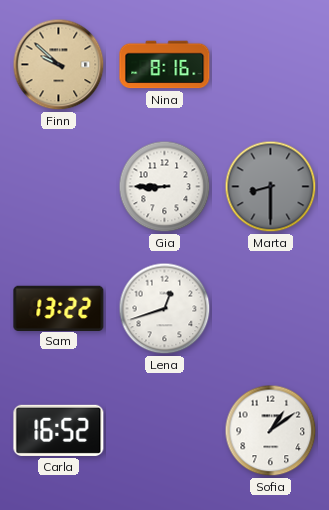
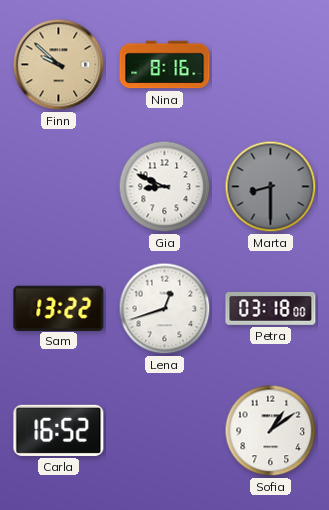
Gia: 8:45 -> 8:49
Petra: none -> 03:18
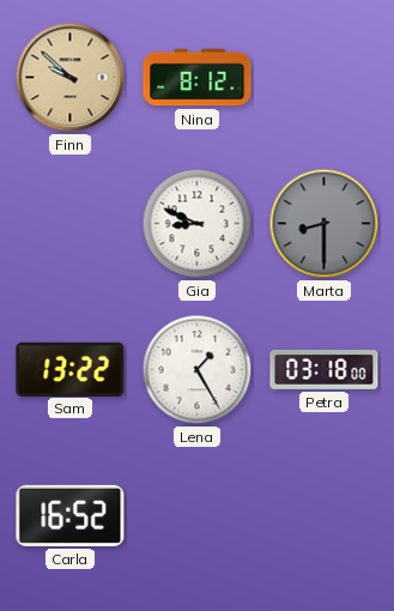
Nina: 8:16 -> 8:12
Lena: 12:42 -> 1:25
Sofia: 1:09 -> none
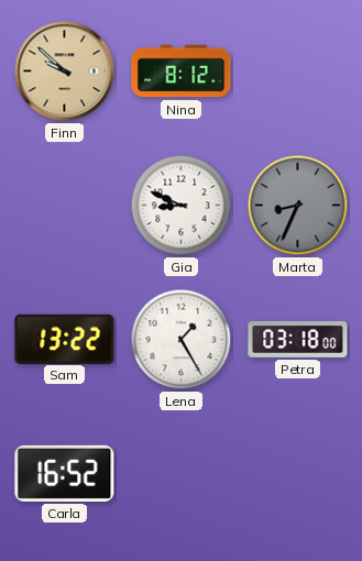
Marta: 8:30 -> 8:34
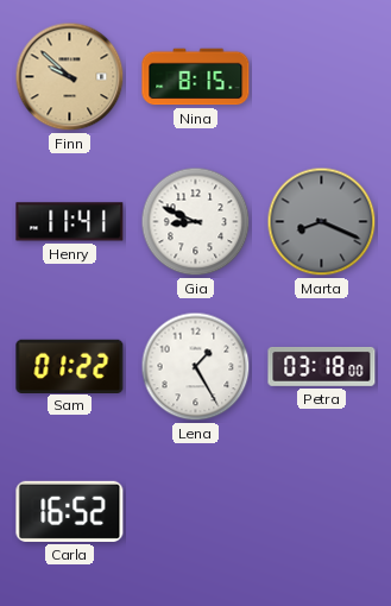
Nina: 8:12 -> 8:15
Henry: none -> 11:41
Marta: 8:34 -> 8:19
Sam: 13:22 -> 01:22
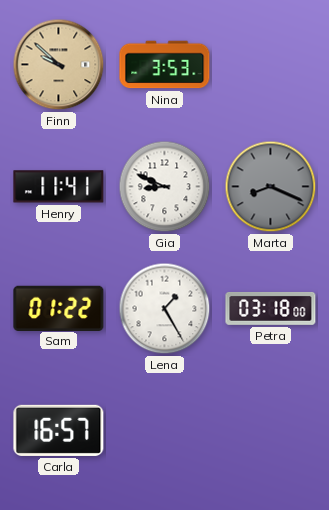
Nina: 8:15 -> 3:53
Carla: 16:52 -> 16:57
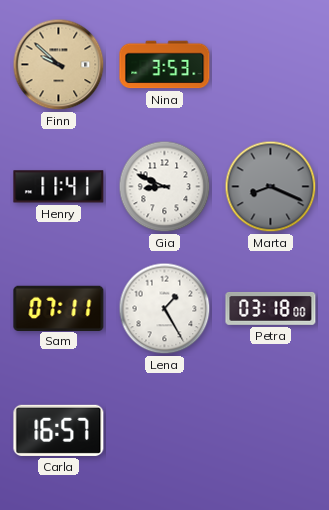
Sam: 01:22 -> 07:11
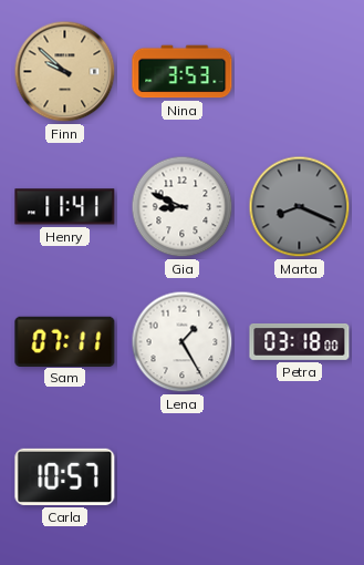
Carla: 16:57 -> 10:57
